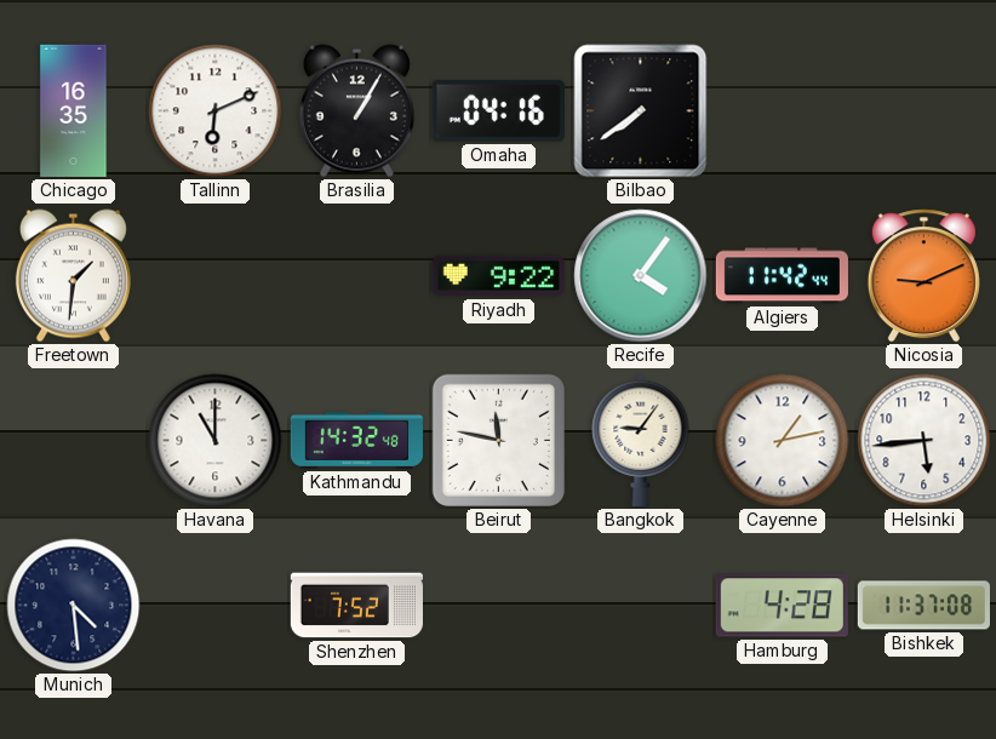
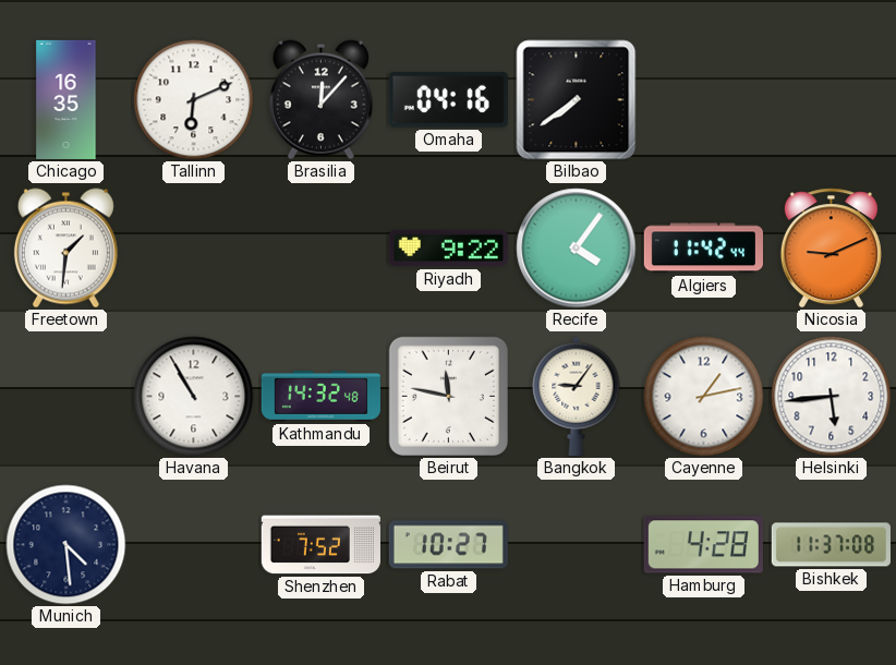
Brasilia: 1:05 -> 12:07
Havana: 11:00 -> 10:55
Rabat: none -> 10:27
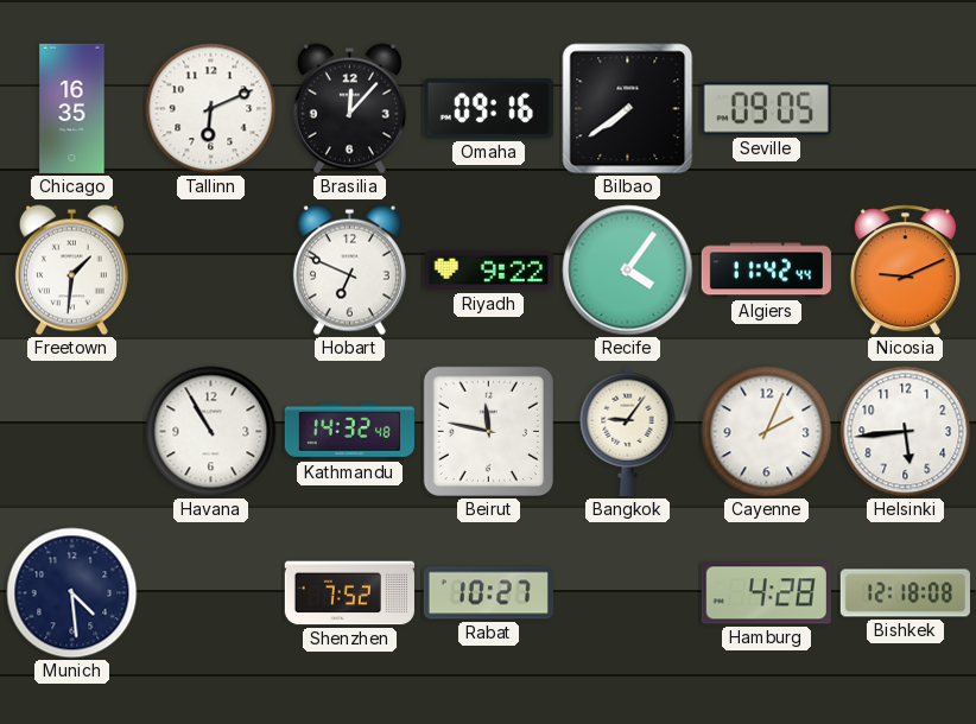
Omaha: 04:16 -> 09:16
Seville: none -> 09:05
Hobart: none -> 6:49
Cayenne: 1:13 -> 2:04
Bishkek: 11:37 -> 12:18
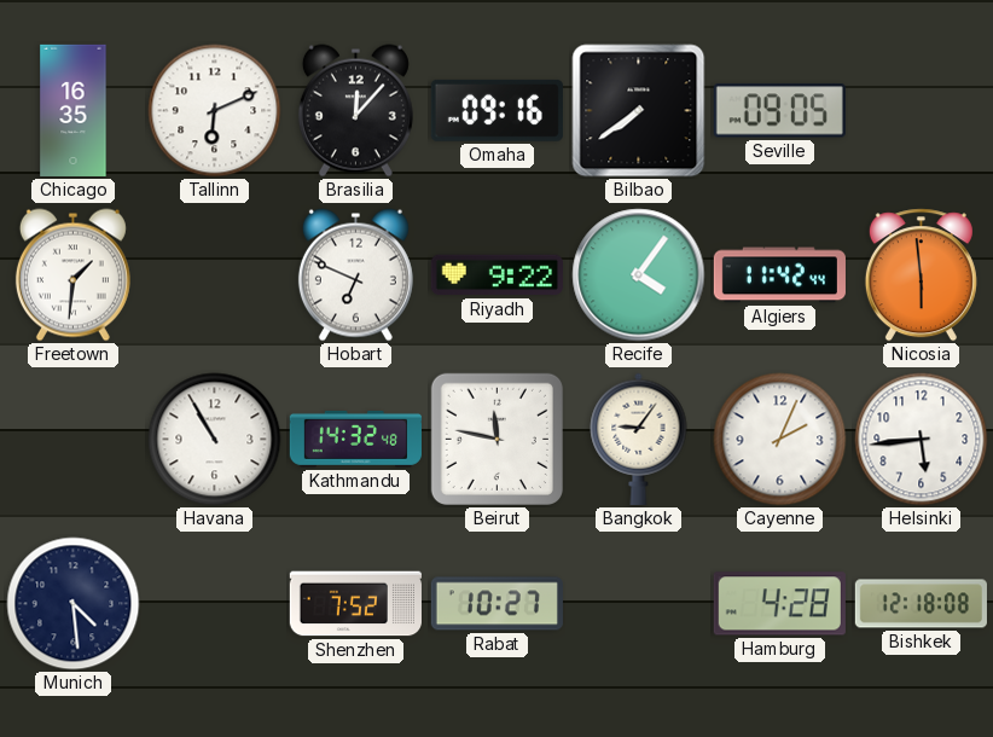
Nicosia: 9:11 -> 5:59
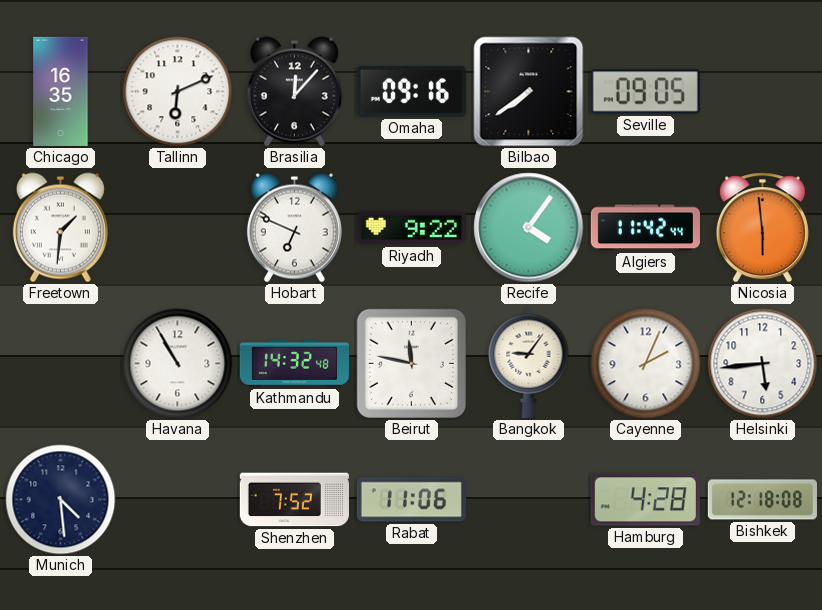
Rabat: 10:27 -> 11:06
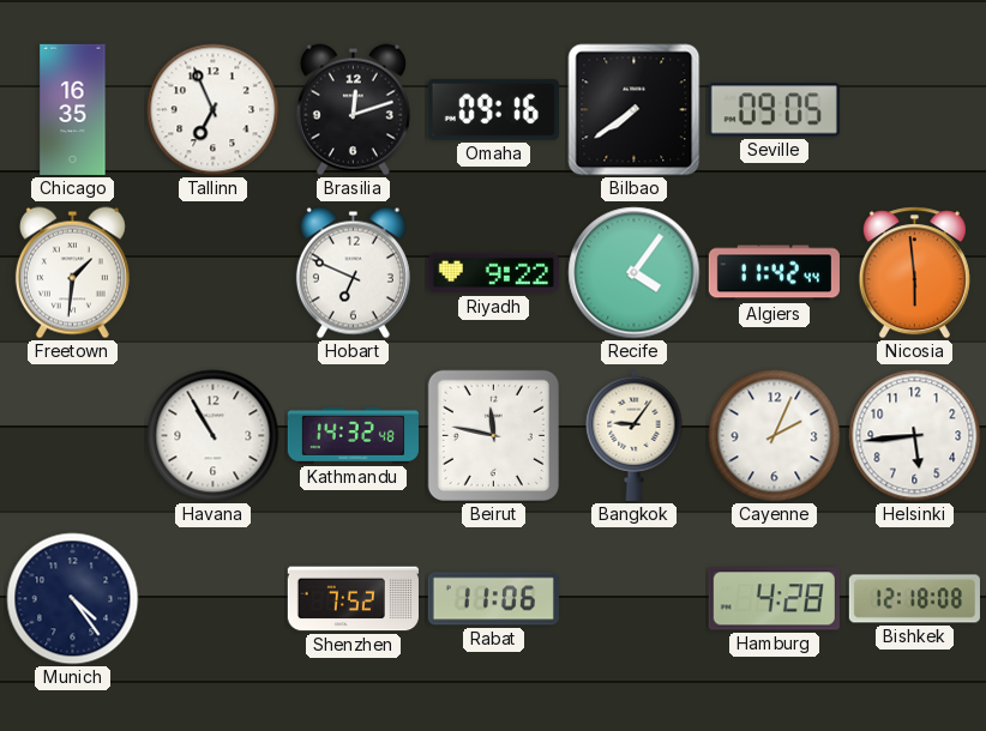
Tallinn: 6:11 -> 6:56
Brasilia: 12:07 -> 12:12
Munich: 4:29 -> 4:24
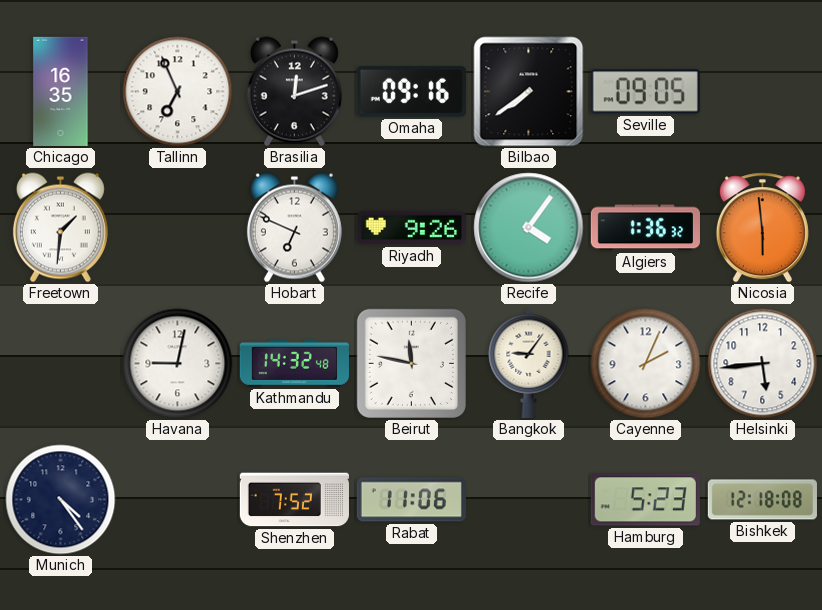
Riyadh: 9:22 -> 9:26
Algiers: 11:42 -> 1:36
Havana: 10:55 -> 9:02
Hamburg: 4:28 -> 5:23
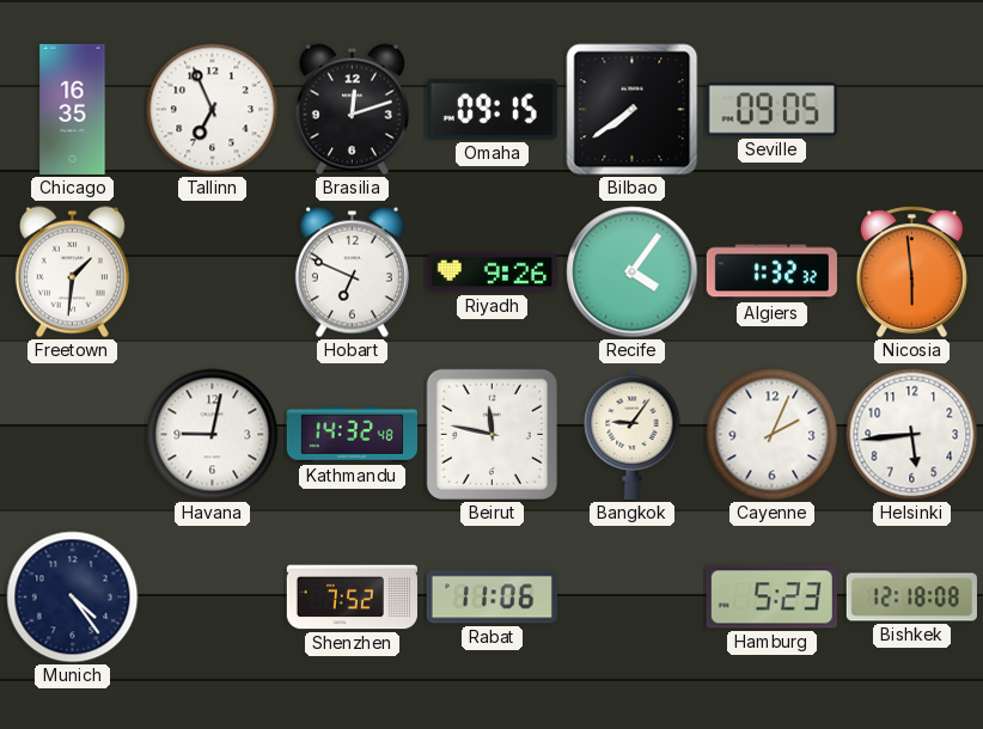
Omaha: 09:16 -> 09:15
Algiers: 1:36 -> 1:32
